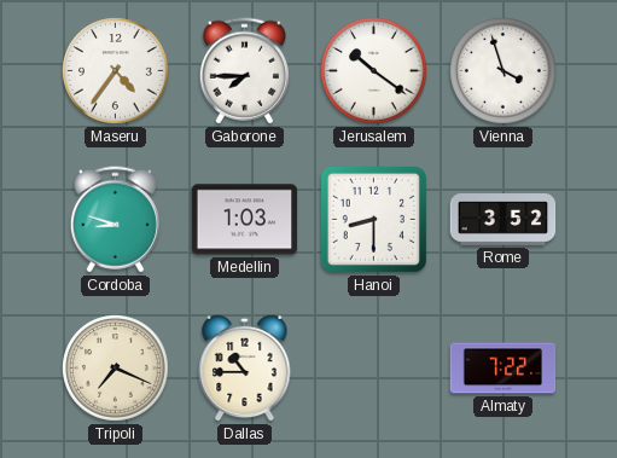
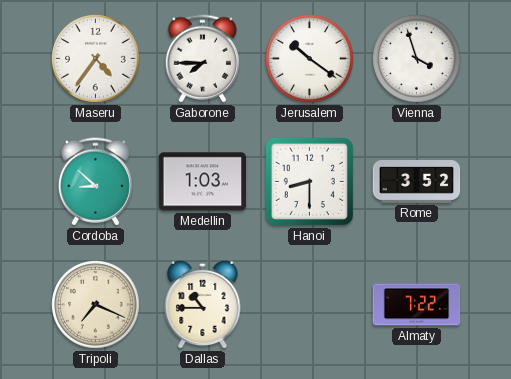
Cordoba: 8:48 -> 8:52
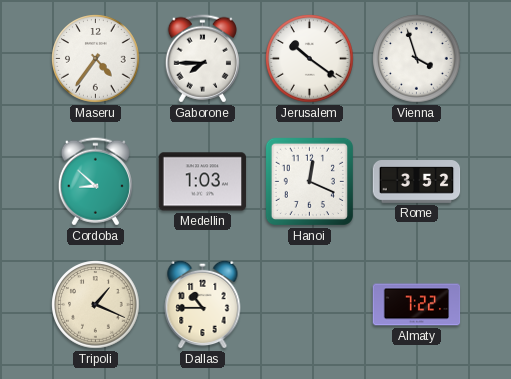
Hanoi: 8:30 -> 12:19
Tripoli: 7:19 -> 1:19
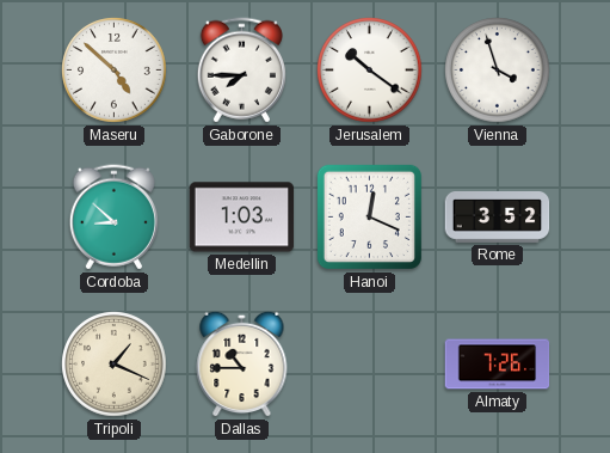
Maseru: 4:36 -> 4:52
Almaty: 7:22 -> 7:26
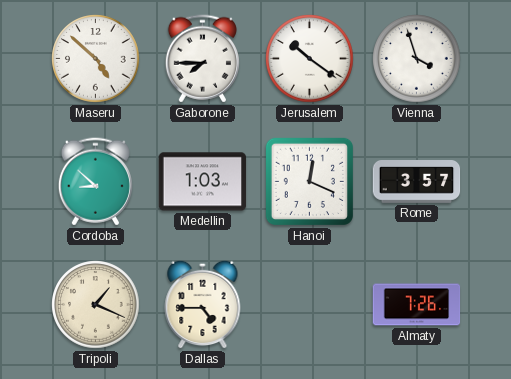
Rome: 3:52 -> 3:57
Dallas: 10:45 -> 4:45
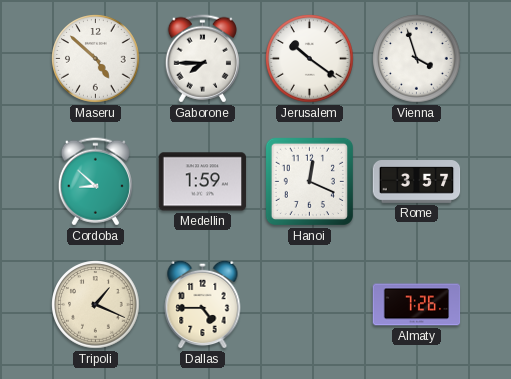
Medellin: 1:03 -> 1:59
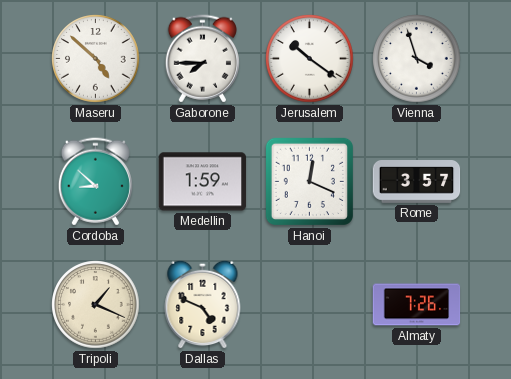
Dallas: 4:45 -> 4:49
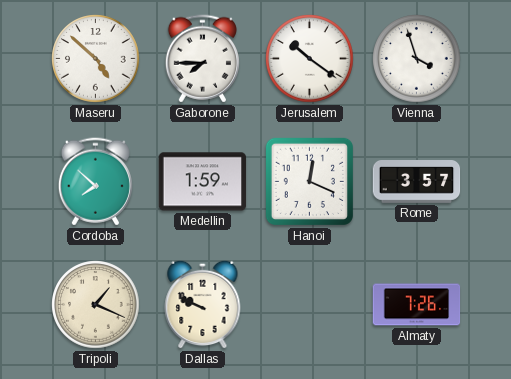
Cordoba: 8:52 -> 7:52
Dallas: 4:49 -> 9:49
